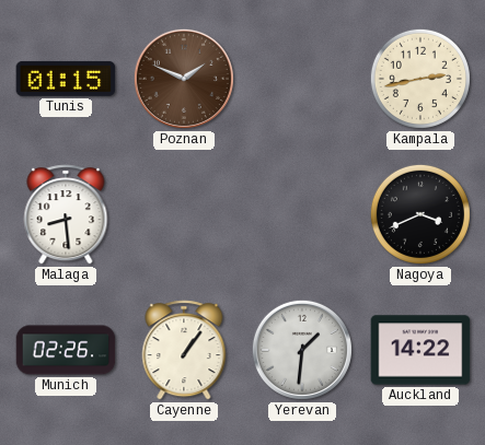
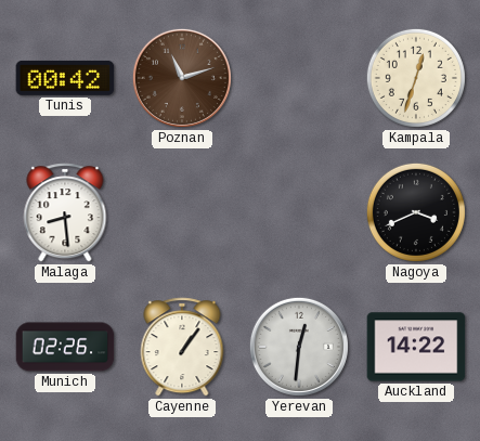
Tunis: 01:15 -> 00:42
Poznan: 1:49 -> 11:12
Kampala: 2:43 -> 12:33
Yerevan: 1:31 -> 12:31
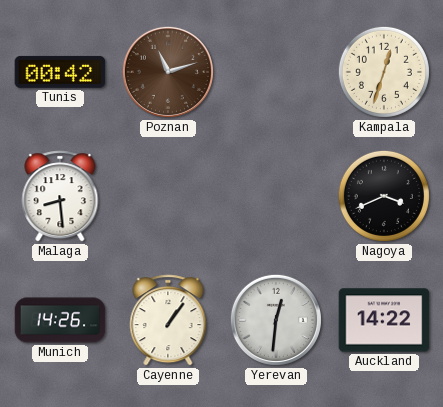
Munich: 02:26 -> 14:26
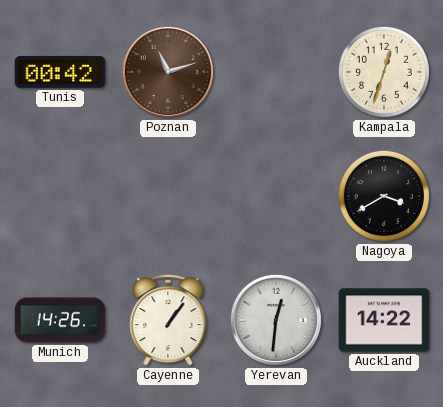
Malaga: 8:29 -> none
Nagoya: 3:41 -> 3:40
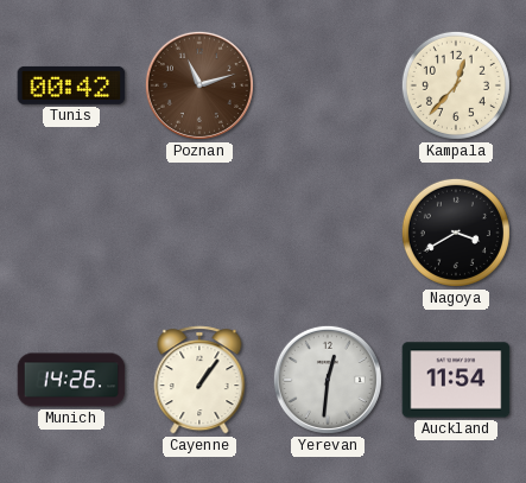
Kampala: 12:33 -> 12:37
Auckland: 14:22 -> 11:54
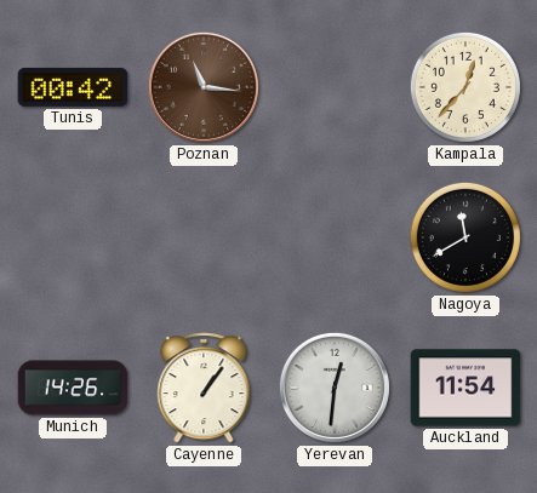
Poznan: 11:12 -> 11:16
Nagoya: 3:40 -> 11:40
